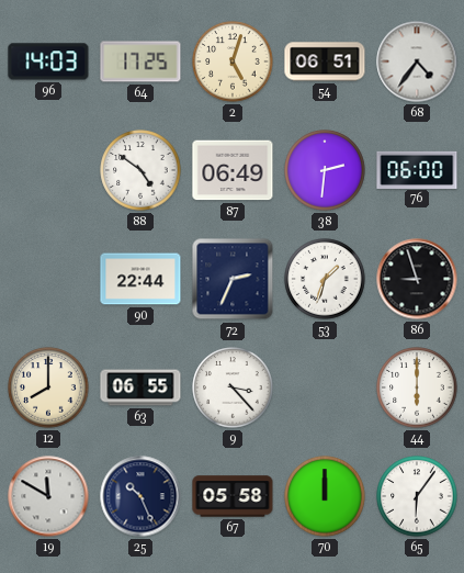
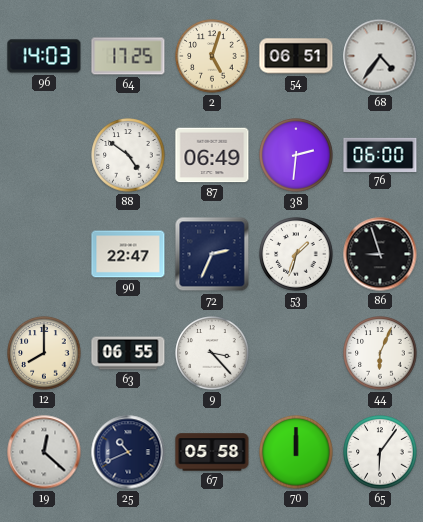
90: 22:44 -> 22:47
44: 6:00 -> 6:04
19: 11:50 -> 12:22
25: 10:26 -> 10:41
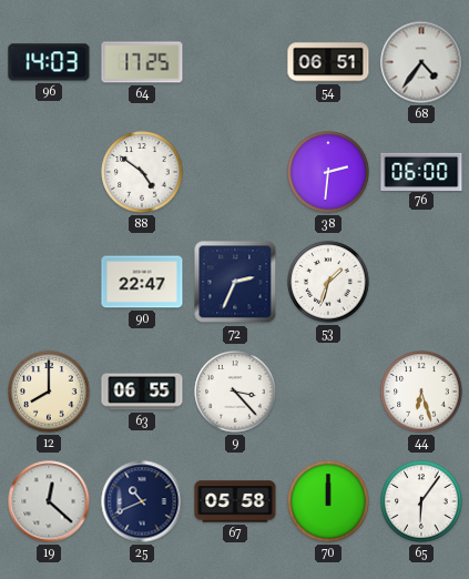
2: 5:03 -> none
87: 06:49 -> none
86: 8:57 -> none
44: 6:04 -> 6:27
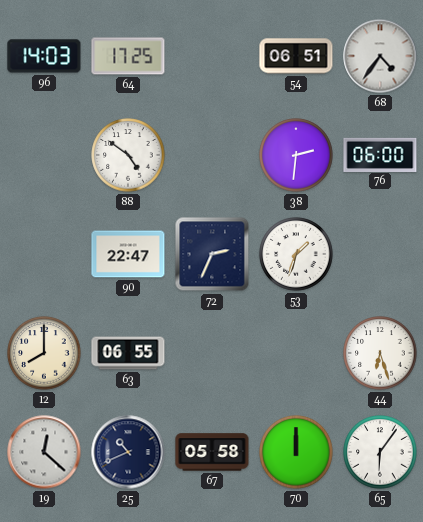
9: 3:23 -> none
